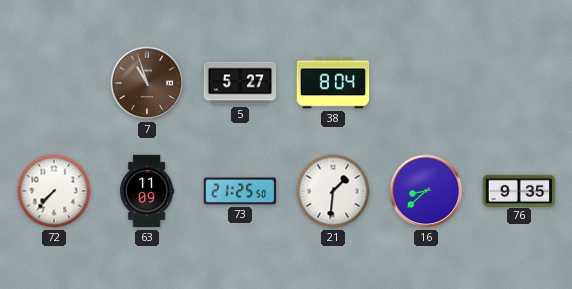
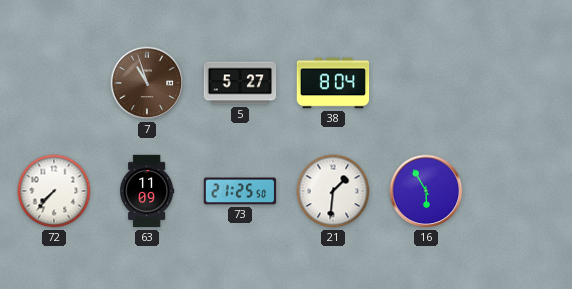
16: 8:38 -> 5:55
76: 9:35 -> none
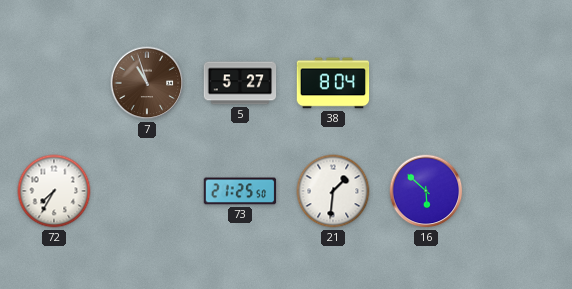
72: 7:37 -> 7:35
63: 11:09 -> none
16: 5:55 -> 5:52
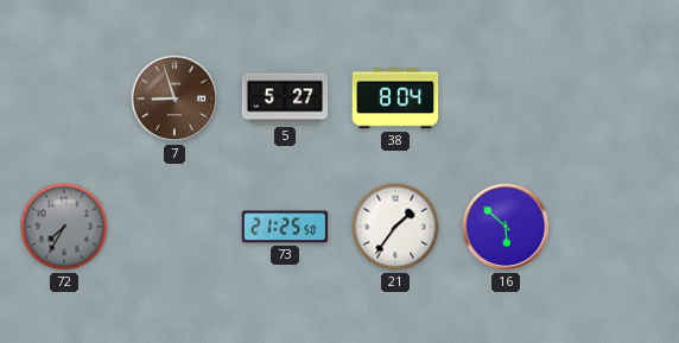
7: 10:57 -> 8:57
72 dial: white -> grey
21: 1:31 -> 1:36
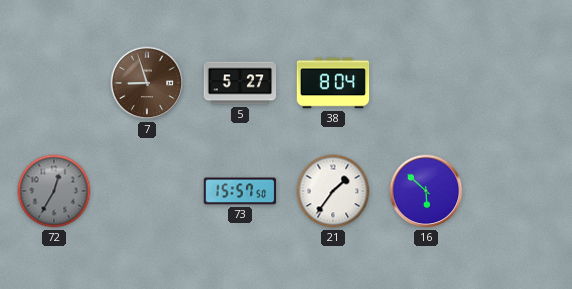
72: 7:35 -> 12:35
73: 21:25 -> 15:57
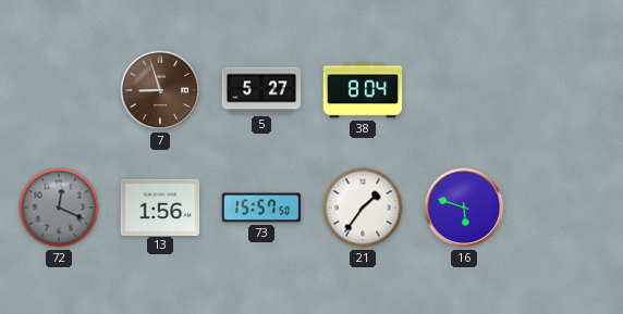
72: 12:35 -> 12:19
13: none -> 1:56
16: 5:52 -> 5:48
